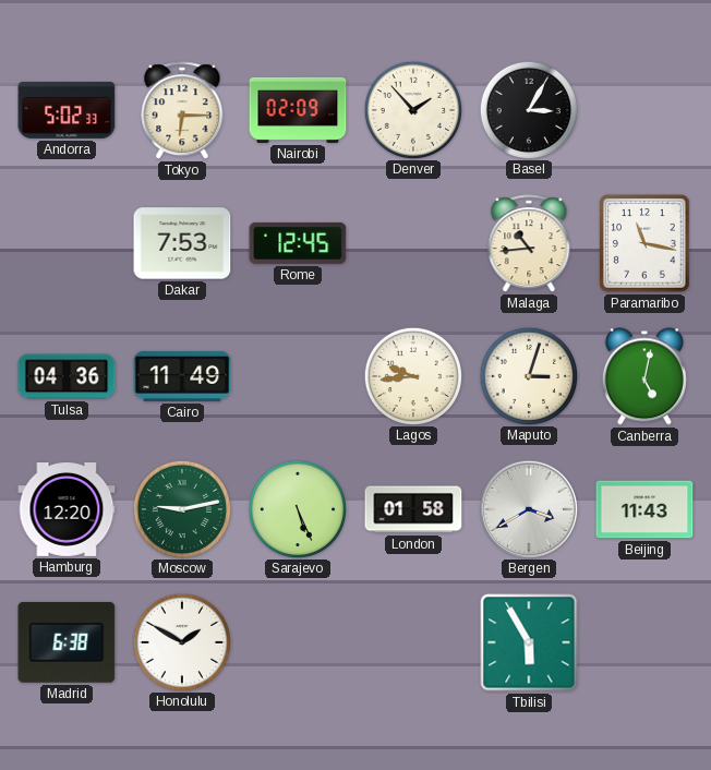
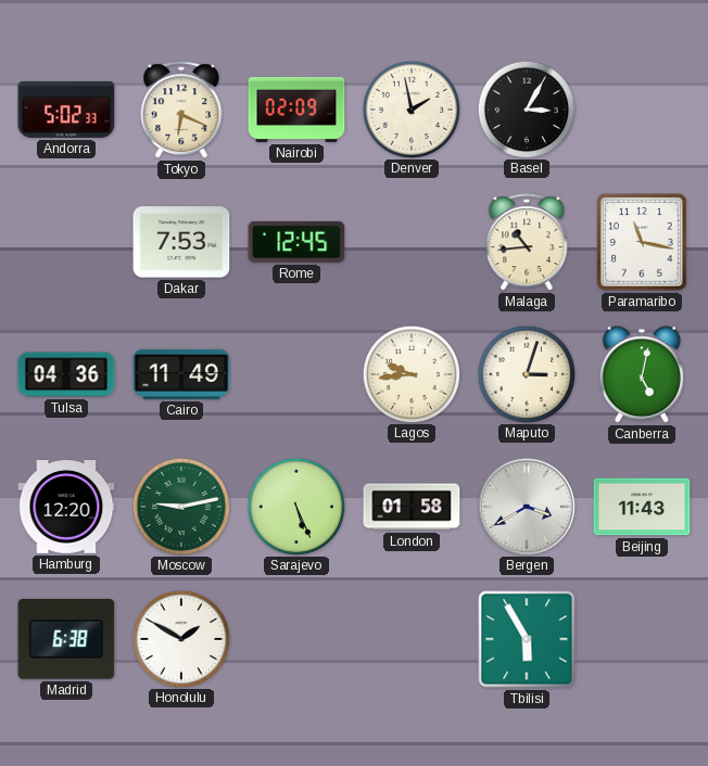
Tokyo: 6:15 -> 6:19
Denver: 1:53 -> 1:58
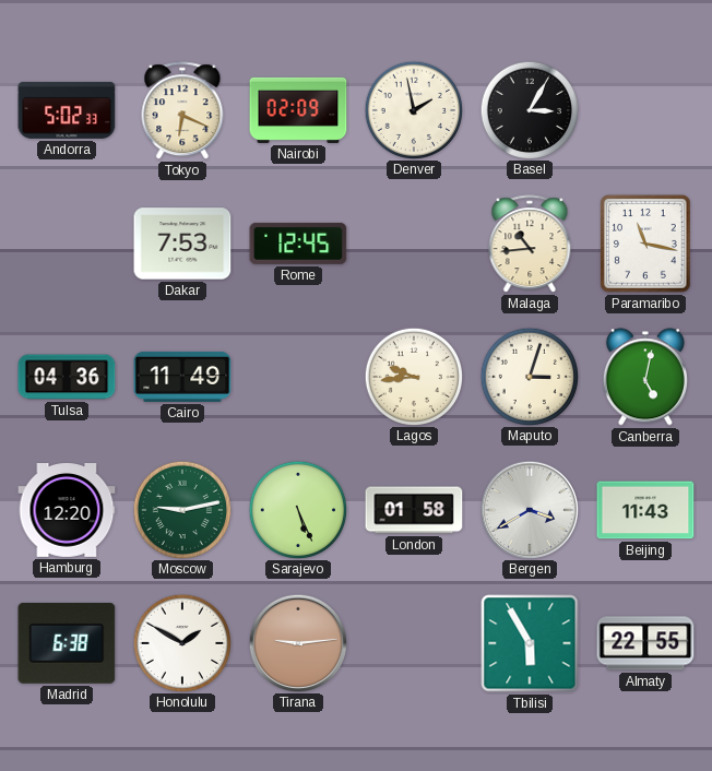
Tirana: none -> 9:14
Almaty: none -> 22:55
